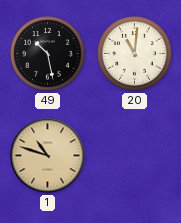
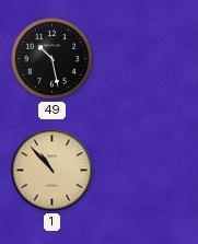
20: 11:01 -> none
1: 10:48 -> 10:53
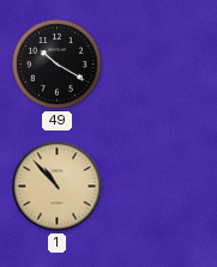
49: 10:28 -> 10:20
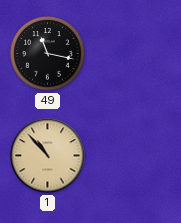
49: 10:20 -> 11:17
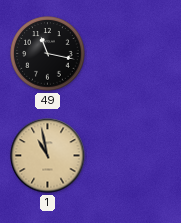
1: 10:53 -> 10:58
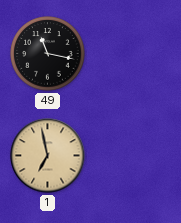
1: 10:58 -> 6:58
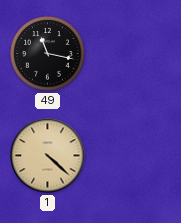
1: 6:58 -> 4:22
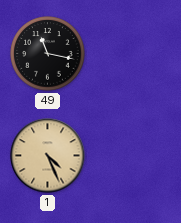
1: 4:22 -> 4:26
